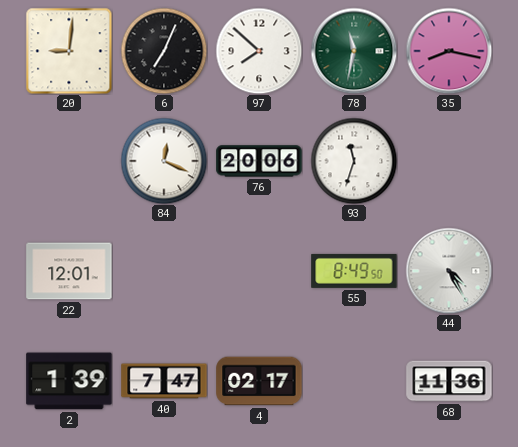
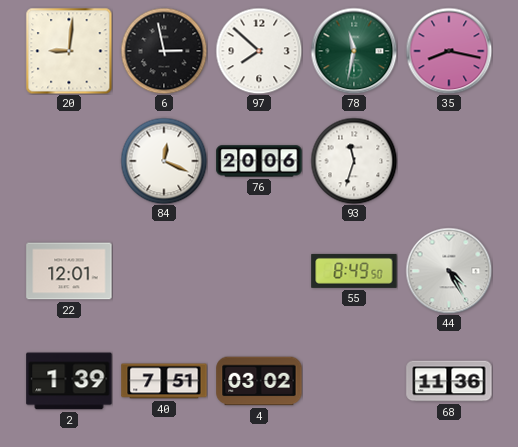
6: 7:04 -> 2:58
40: 7:47 -> 7:51
4: 02:17 -> 03:02
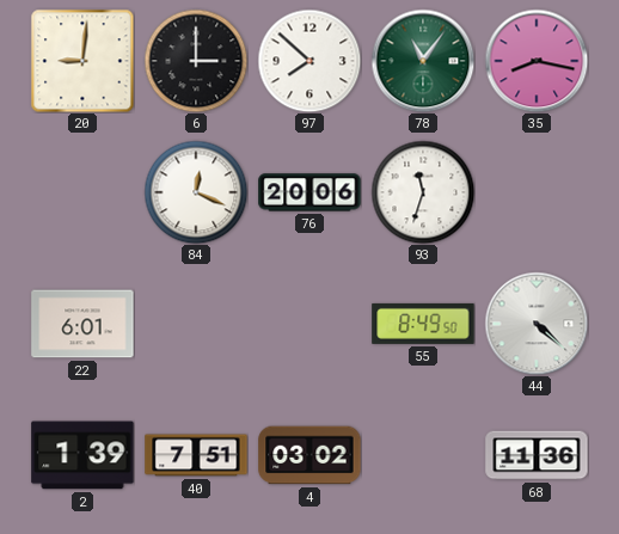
6: 2:58 -> 3:00
78: 11:32 -> 11:06
22: 12:01 -> 6:01
44: 4:25 -> 4:22
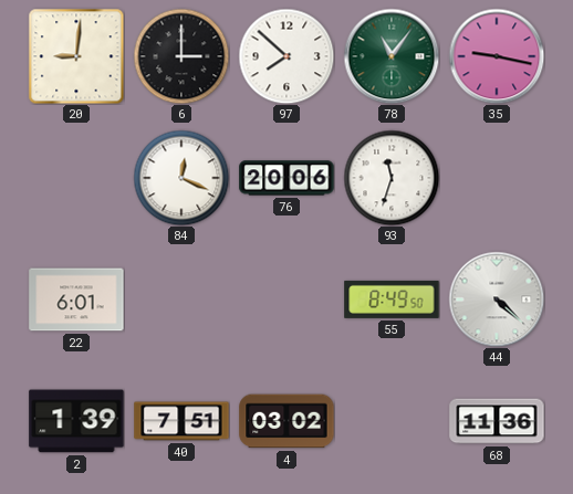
35: 8:17 -> 9:17
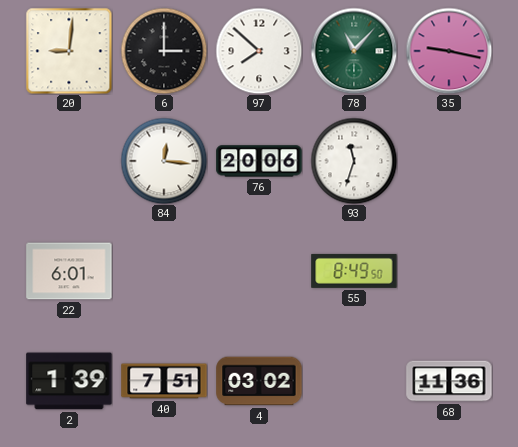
78: 11:06 -> 11:07
84: 12:19 -> 12:16
44: 4:22 -> none
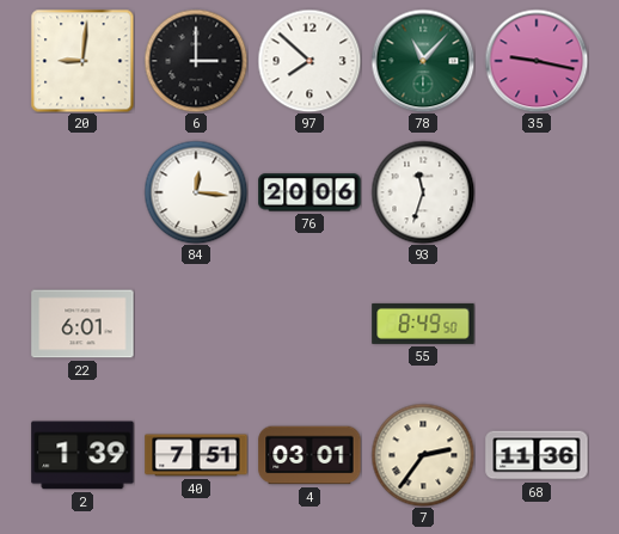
4: 03:02 -> 03:01
7: none -> 2:36
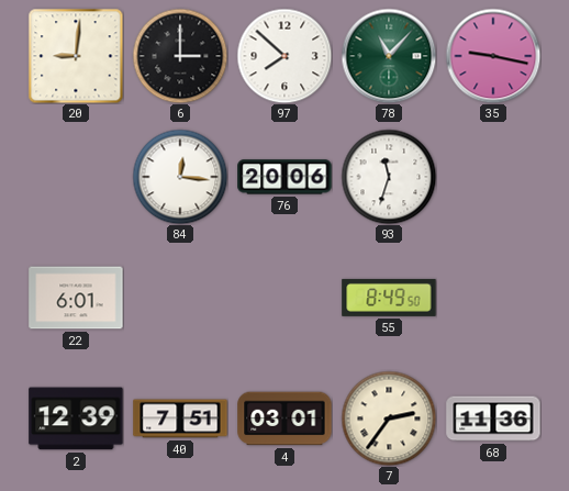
2: 1:39 -> 12:39
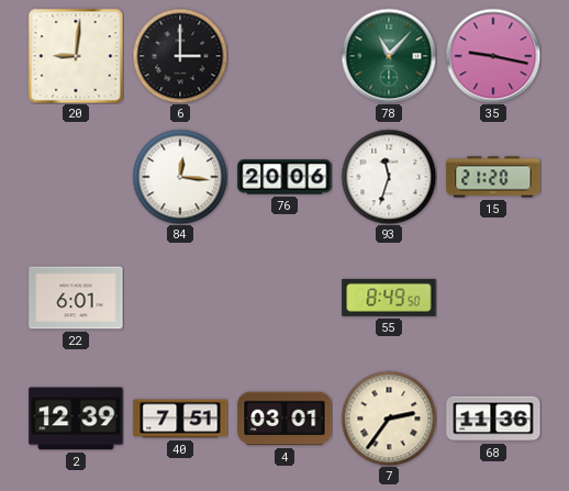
97: 7:52 -> none
15: none -> 21:20
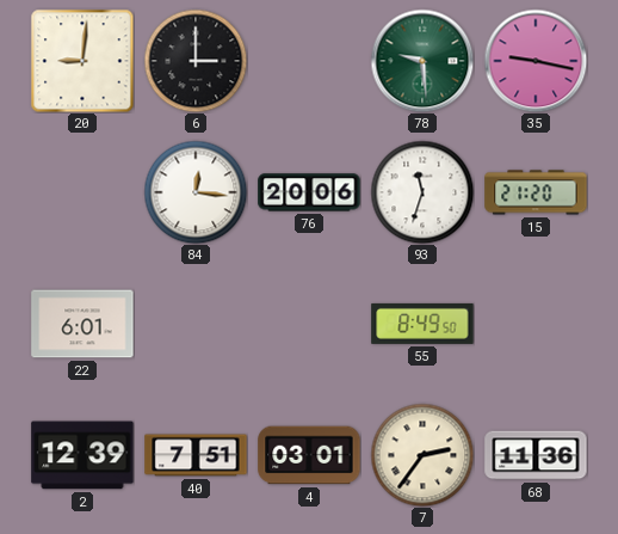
78: 11:07 -> 9:29
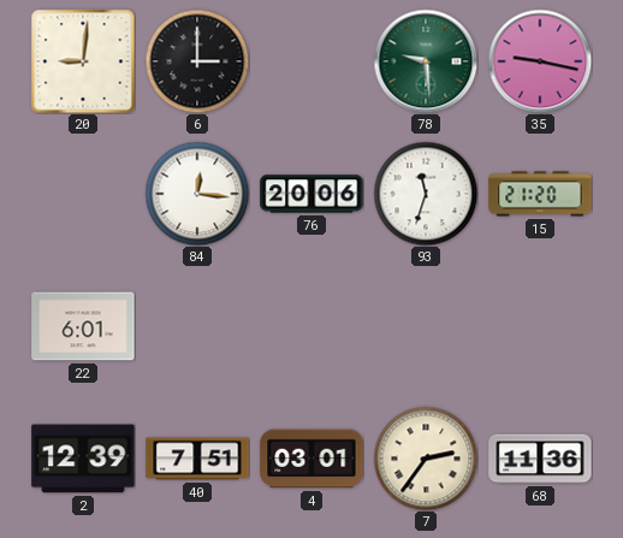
55: 8:49 -> none
